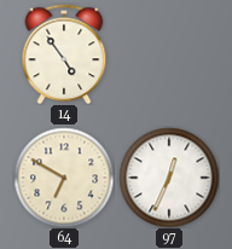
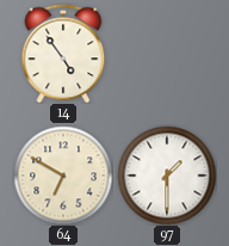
97: 12:34 -> 1:30
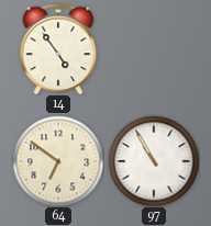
64: 6:50 -> 6:51
97: 1:30 -> 10:55
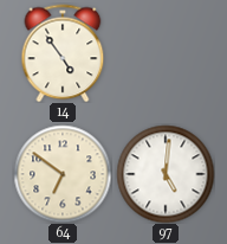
97: 10:55 -> 5:01
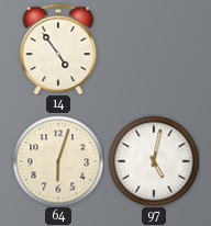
64: 6:51 -> 6:03
97: 5:01 -> 5:02
